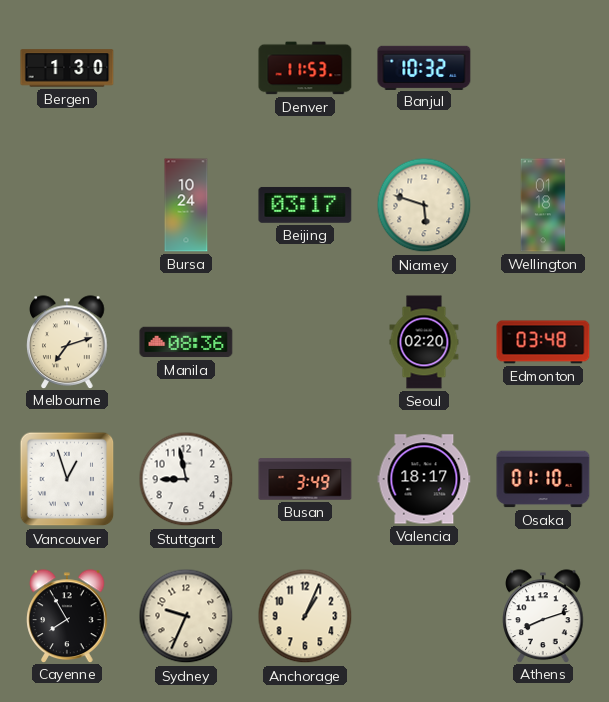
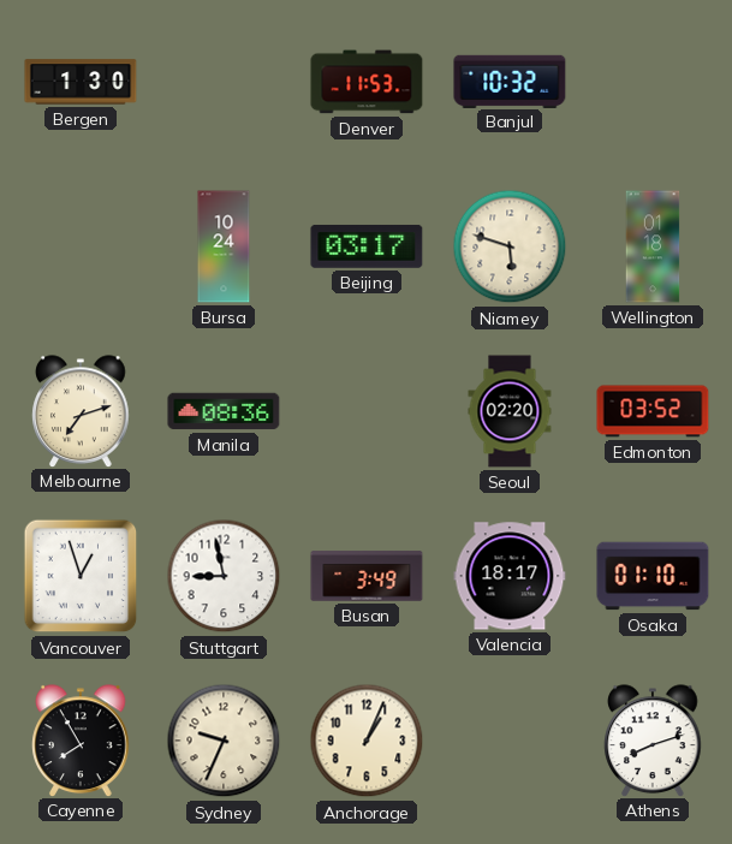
Edmonton: 03:48 -> 03:52
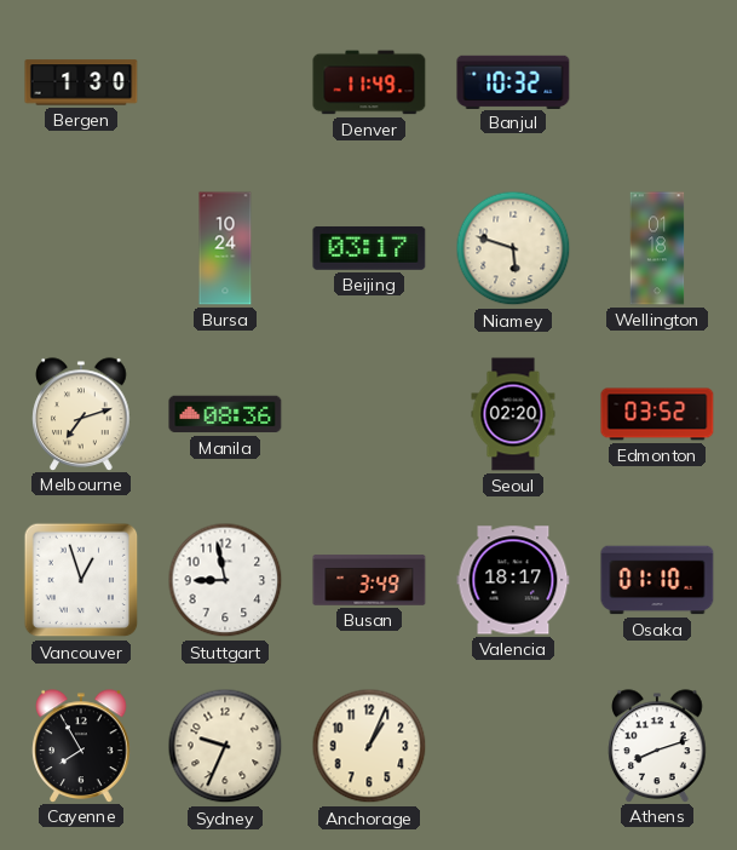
Denver: 11:53 -> 11:49
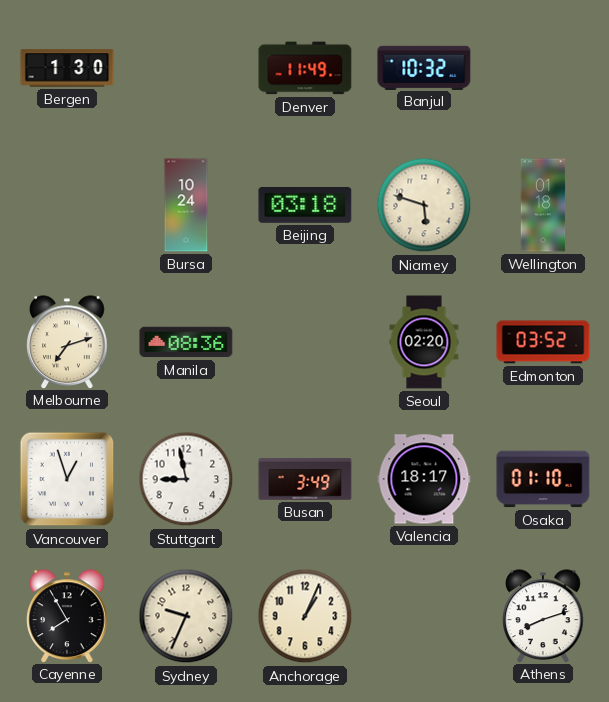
Beijing: 03:17 -> 03:18
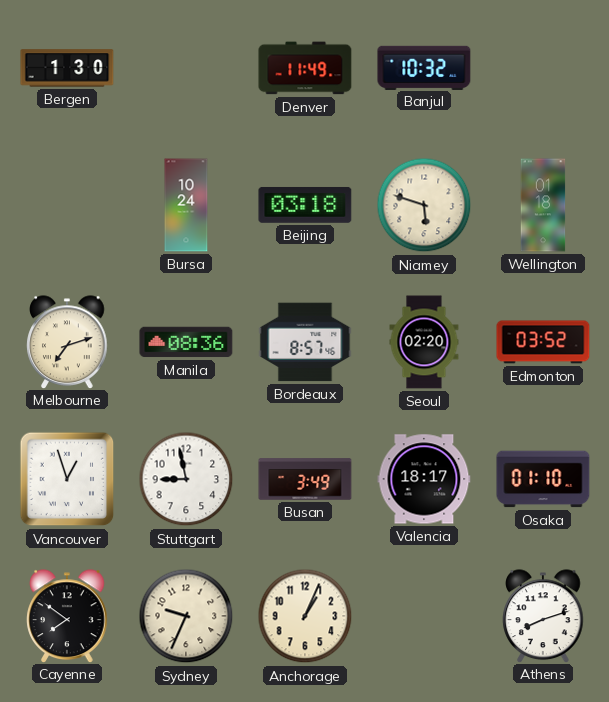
Bordeaux: none -> 8:57
Cayenne: 7:55 -> 7:51
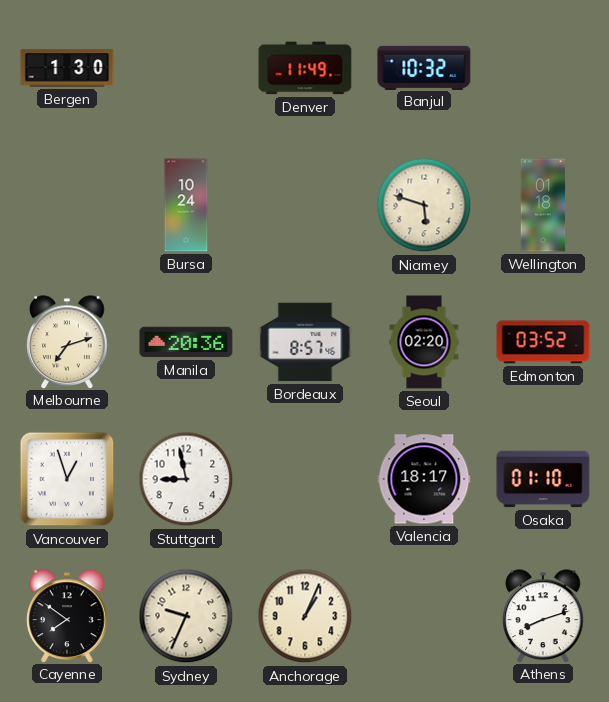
Beijing: 03:18 -> none
Manila: 08:36 -> 20:36
Busan: 3:49 -> none
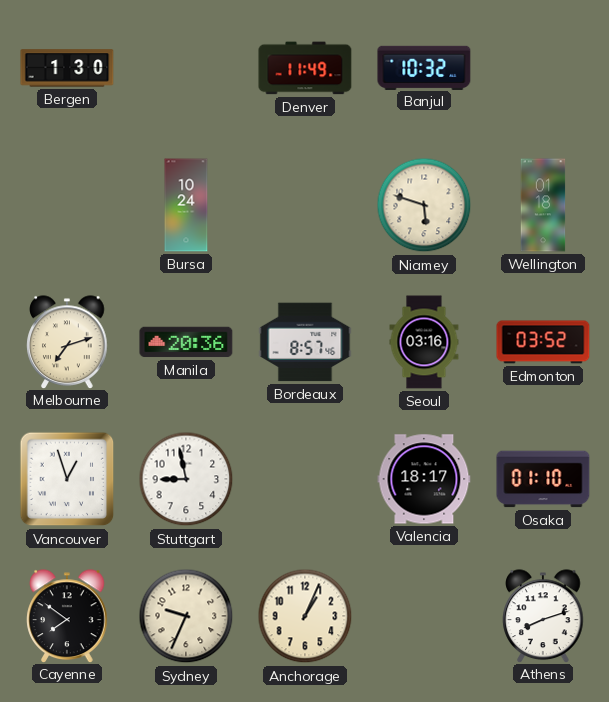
Seoul: 02:20 -> 03:16
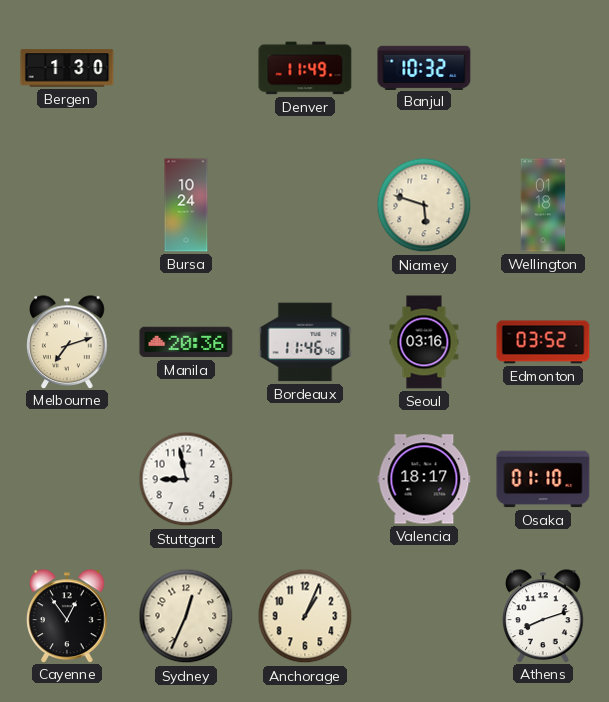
Bordeaux: 8:57 -> 11:46
Vancouver: 12:57 -> none
Cayenne: 7:51 -> 12:54
Sydney: 9:34 -> 12:34
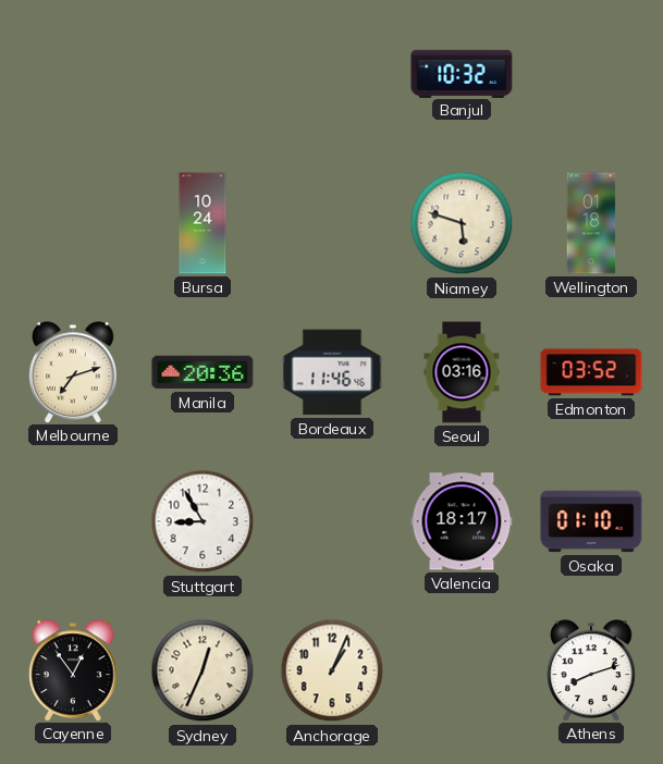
Bergen: 1:30 -> none
Denver: 11:49 -> none
Stuttgart: 8:58 -> 8:55
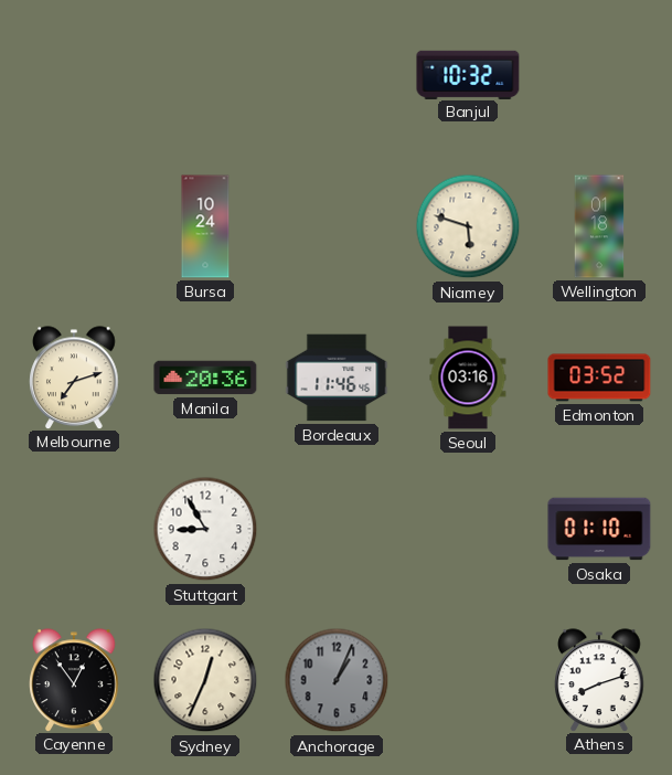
Valencia: 18:17 -> none
Anchorage dial: cream -> grey
